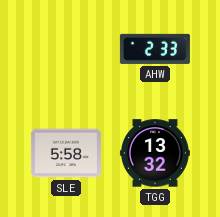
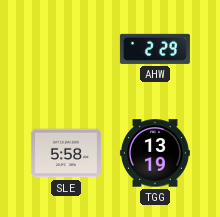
AHW: 2:33 -> 2:29
TGG: 13:32 -> 13:19
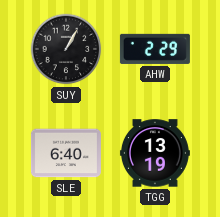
SUY: none -> 1:05
SLE: 5:58 -> 6:40
